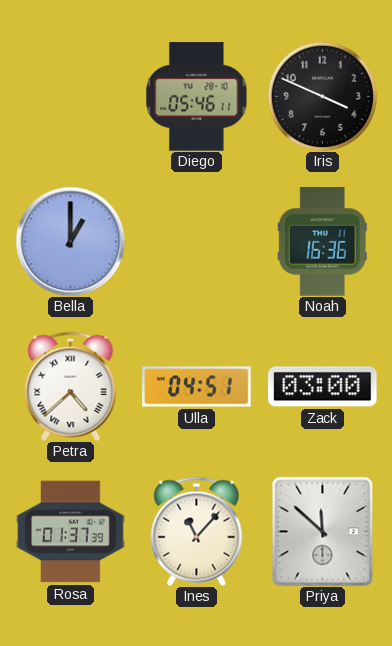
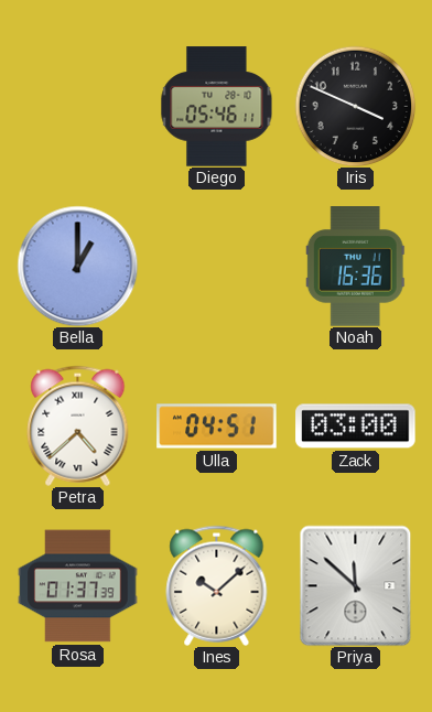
Ines: 11:07 -> 10:08
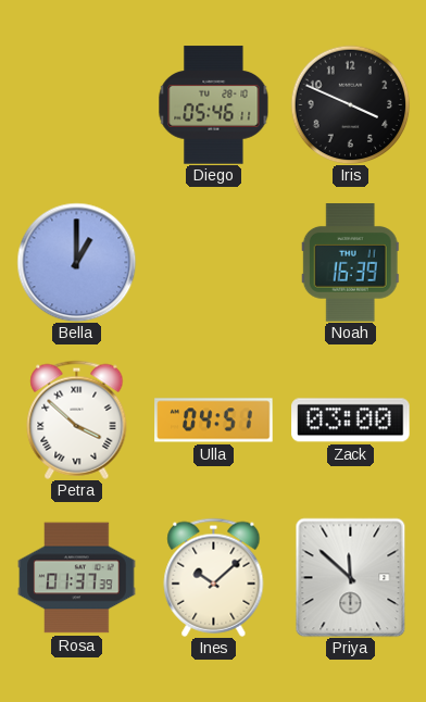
Noah: 16:36 -> 16:39
Petra: 4:38 -> 3:52
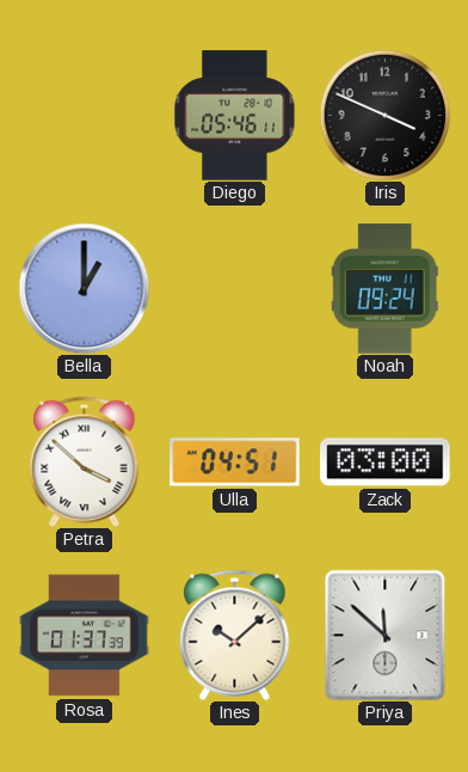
Noah: 16:39 -> 09:24
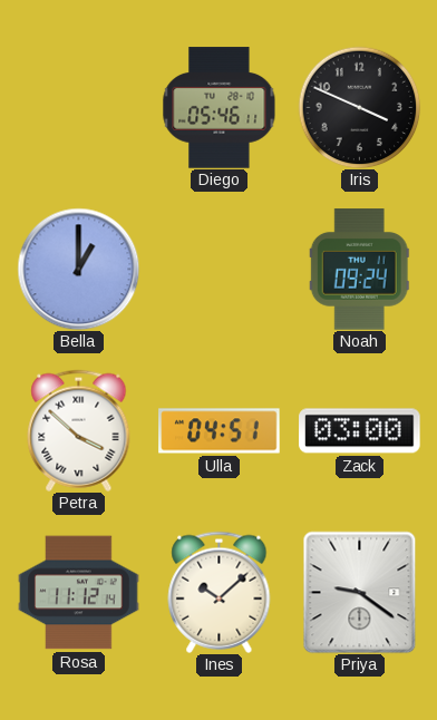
Rosa: 01:37 -> 11:12
Priya: 11:52 -> 9:21
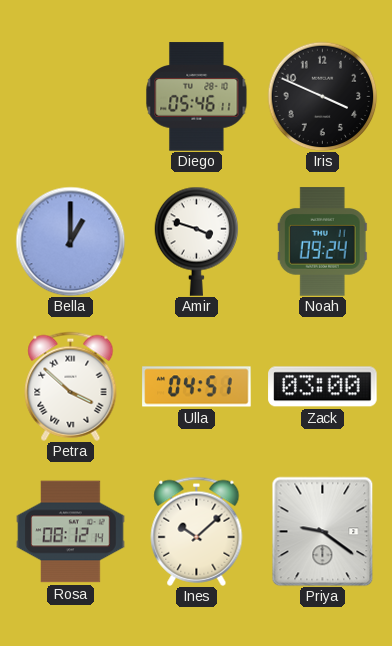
Amir: none -> 3:48
Rosa: 11:12 -> 08:12
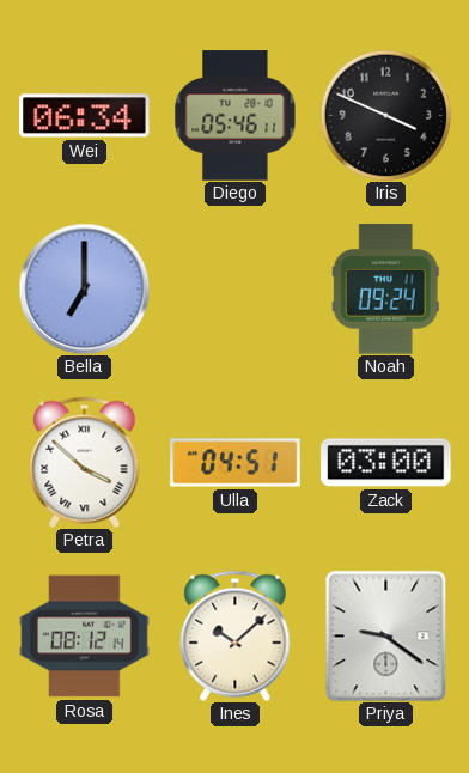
Wei: none -> 06:34
Bella: 1:00 -> 7:00
Amir: 3:48 -> none
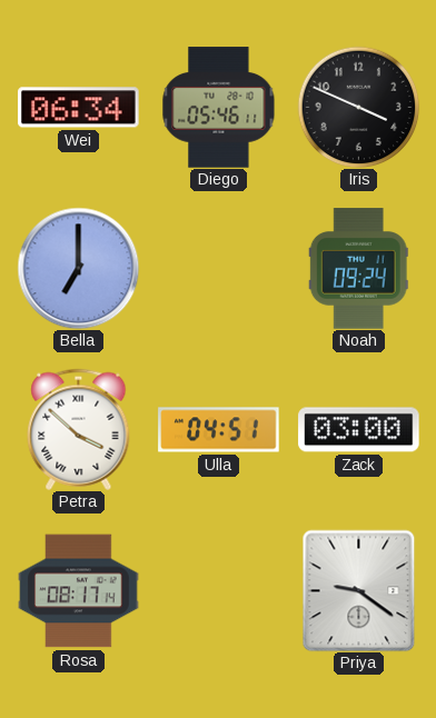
Rosa: 08:12 -> 08:17
Ines: 10:08 -> none
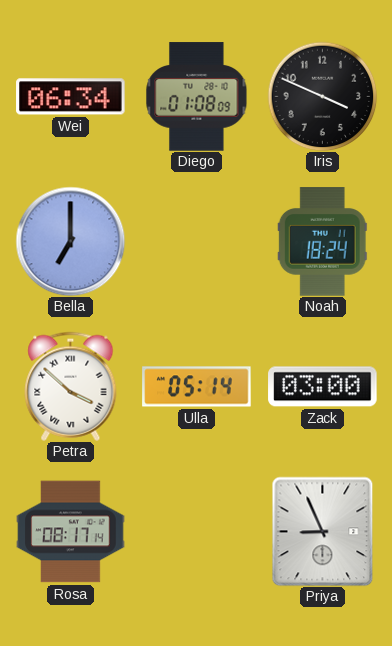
Diego: 05:46 -> 01:08
Noah: 09:24 -> 18:24
Ulla: 04:51 -> 05:14
Priya: 9:21 -> 8:56
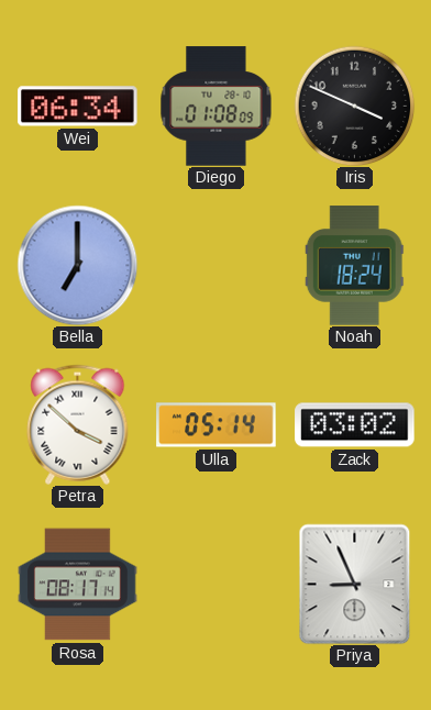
Zack: 03:00 -> 03:02
